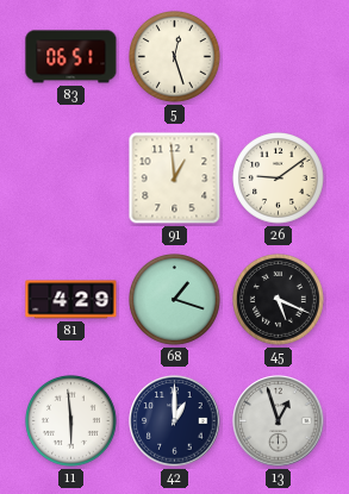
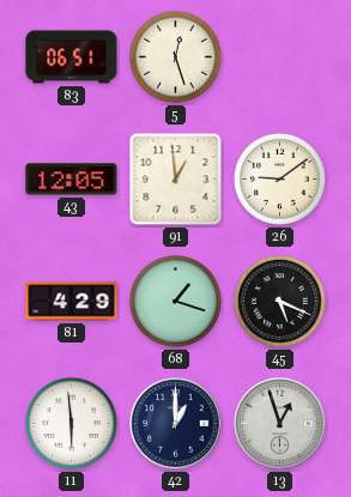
43: none -> 12:05
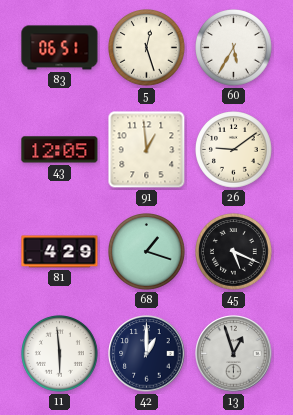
60: none -> 5:35
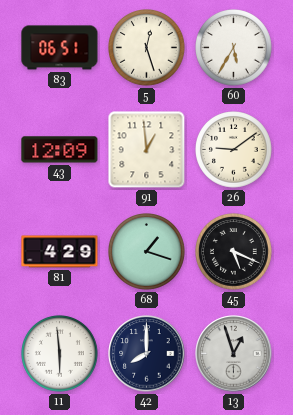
43: 12:05 -> 12:09
42: 1:00 -> 8:00
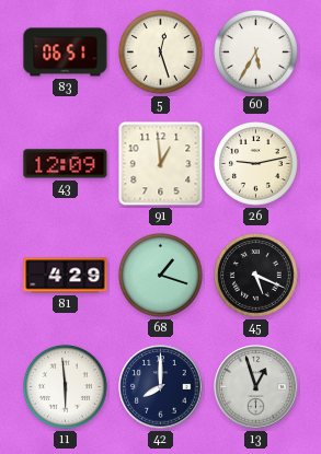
26: 9:09 -> 9:13
